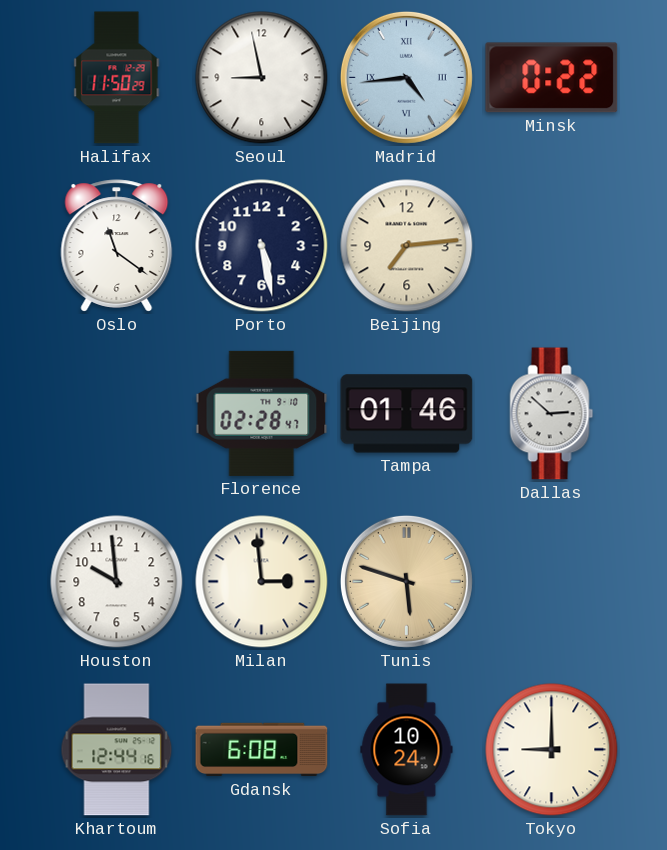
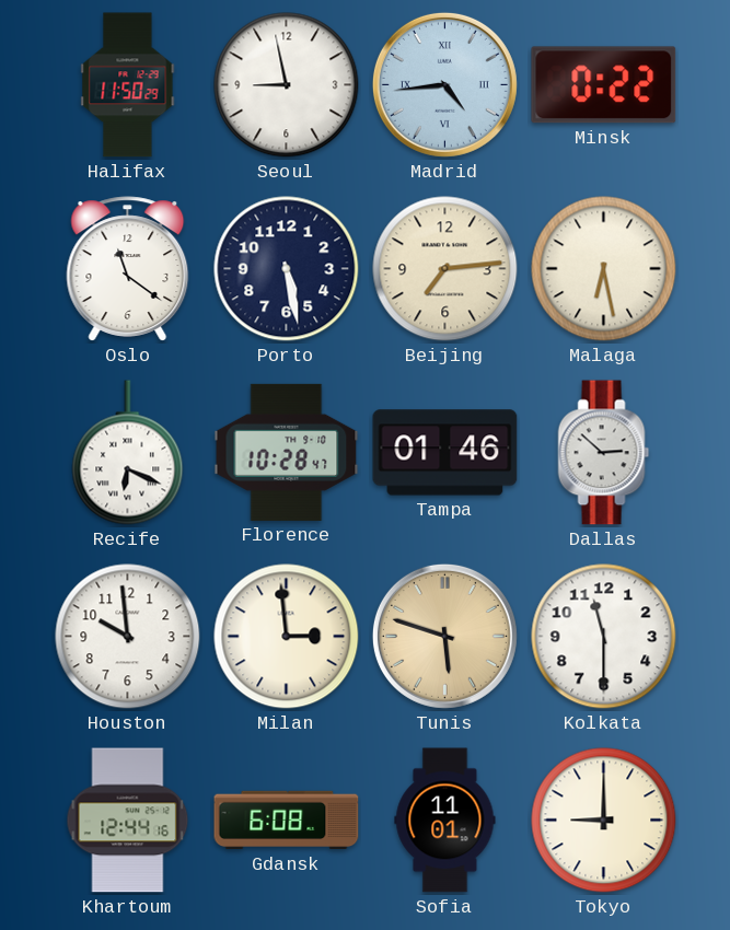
Malaga: none -> 6:28
Recife: none -> 6:19
Florence: 02:28 -> 10:28
Kolkata: none -> 11:30
Sofia: 10:24 -> 11:01
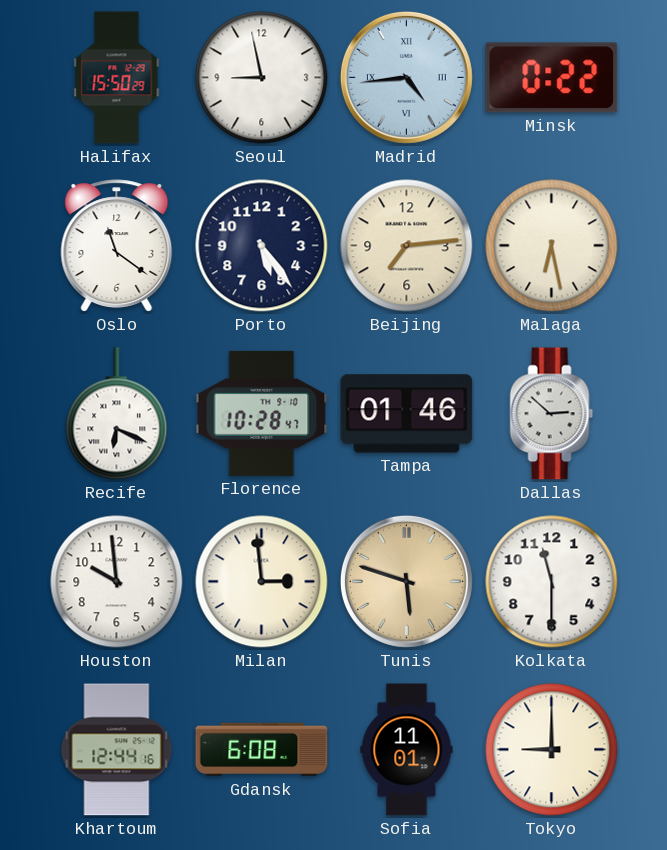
Halifax: 11:50 -> 15:50
Porto: 5:28 -> 5:24
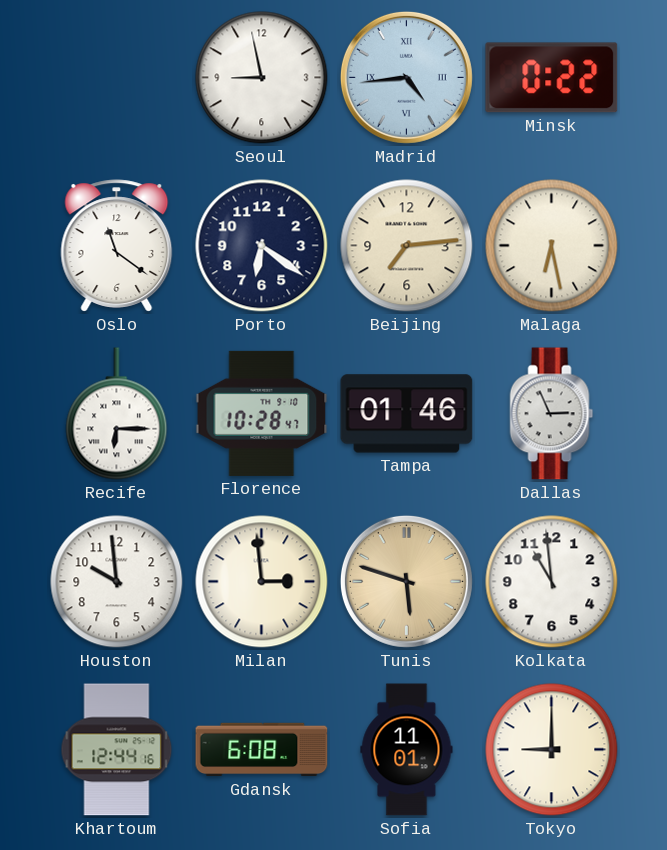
Halifax: 15:50 -> none
Porto: 5:24 -> 6:21
Recife: 6:19 -> 6:15
Dallas: 2:52 -> 2:56
Kolkata: 11:30 -> 10:59
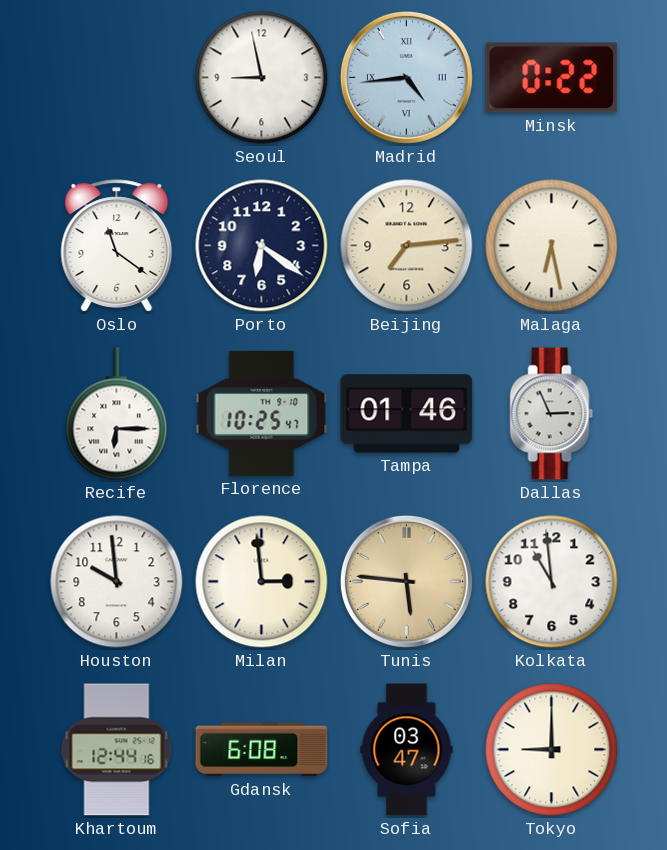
Florence: 10:28 -> 10:25
Tunis: 5:48 -> 5:46
Sofia: 11:01 -> 03:47
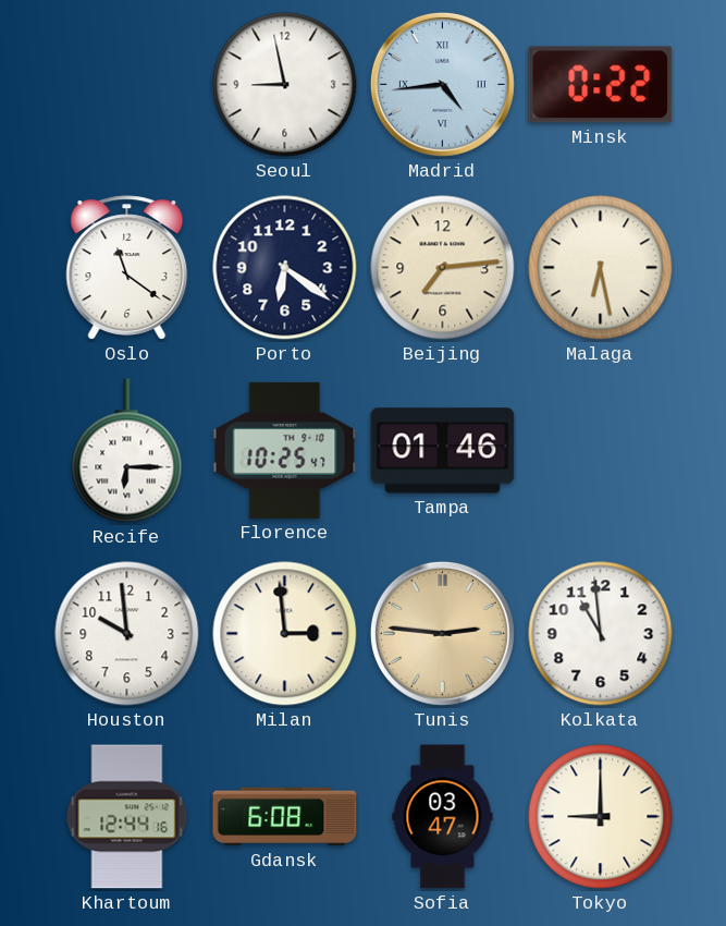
Dallas: 2:56 -> none
Tunis: 5:46 -> 2:46
